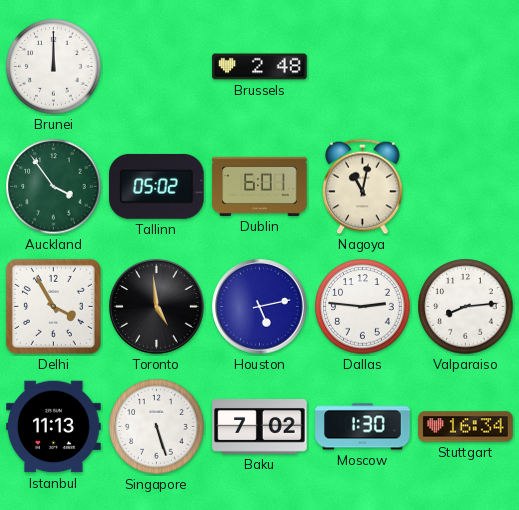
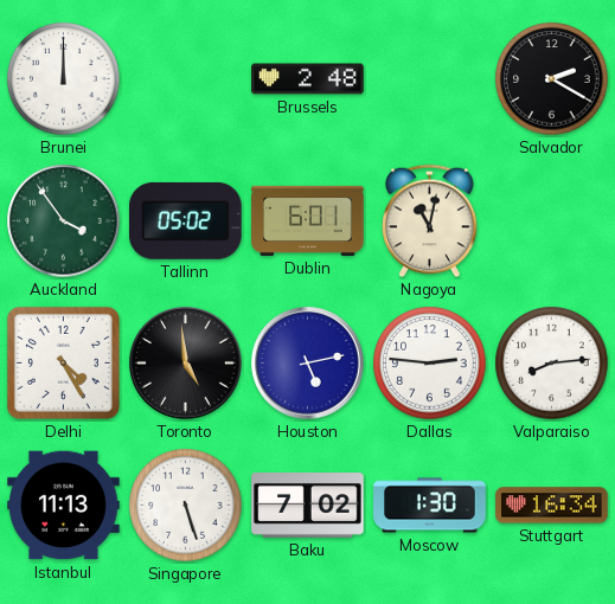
Salvador: none -> 2:20
Delhi: 3:55 -> 4:25
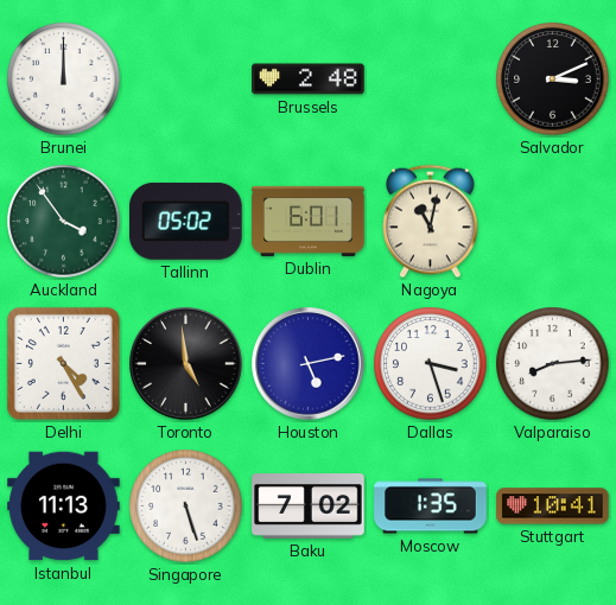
Salvador: 2:20 -> 3:11
Dallas: 2:46 -> 3:27
Moscow: 1:30 -> 1:35
Stuttgart: 16:34 -> 10:41
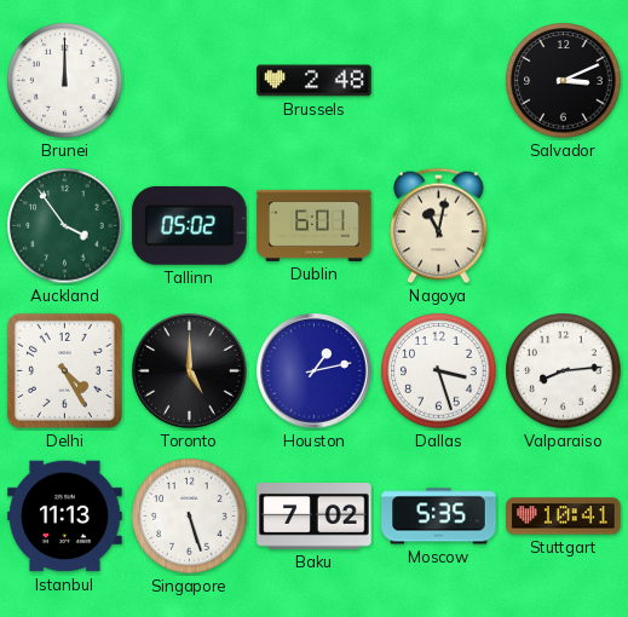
Toronto: 4:59 -> 5:00
Houston: 5:13 -> 1:13
Moscow: 1:35 -> 5:35
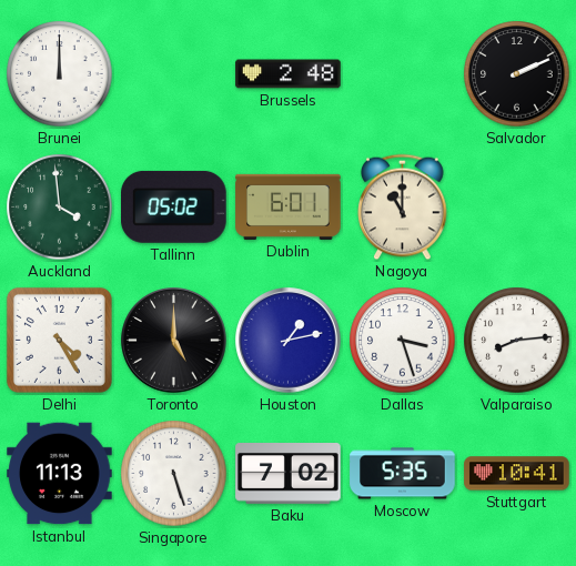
Salvador: 3:11 -> 2:11
Auckland: 3:54 -> 3:59
Nagoya: 11:02 -> 11:00
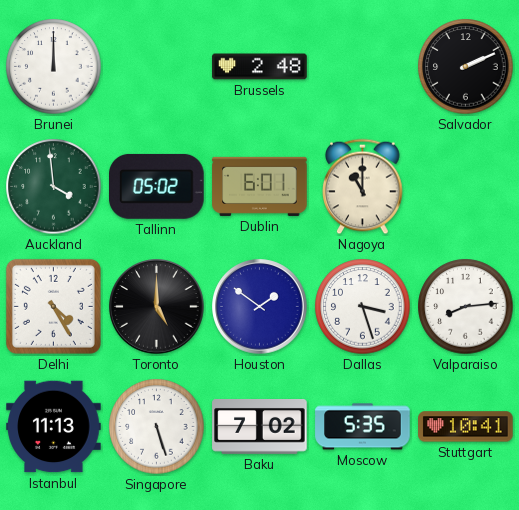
Houston: 1:13 -> 1:51
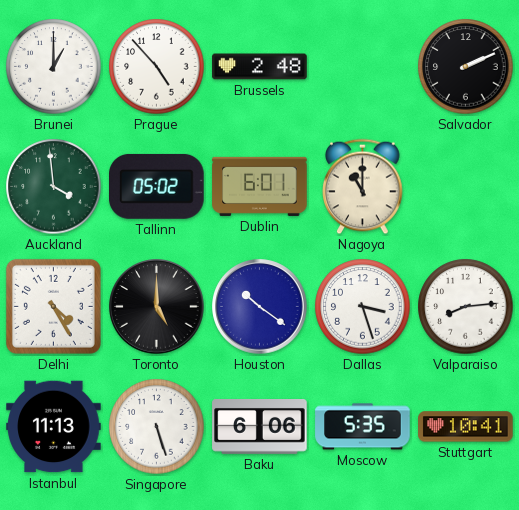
Brunei: 12:00 -> 1:00
Prague: none -> 4:53
Houston: 1:51 -> 10:21
Baku: 7:02 -> 6:06
